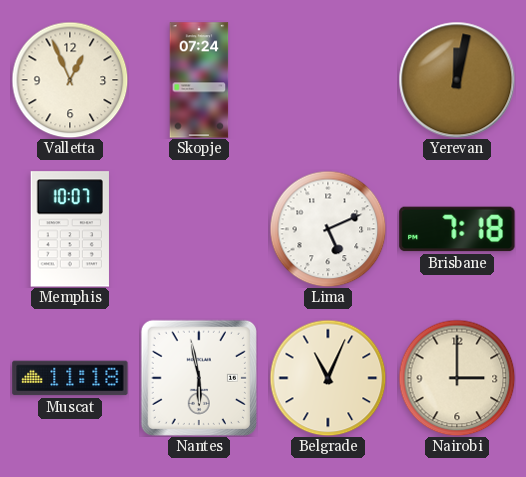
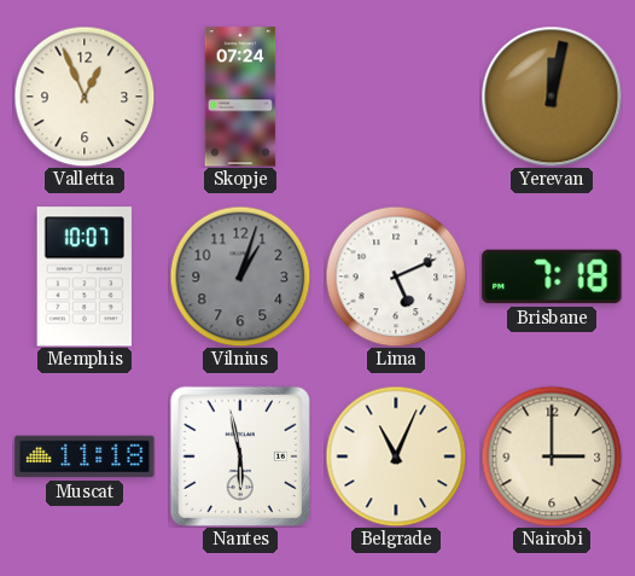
Vilnius: none -> 1:03
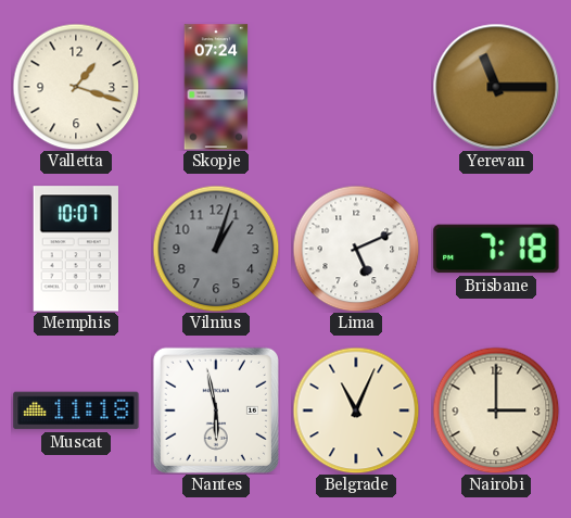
Valletta: 12:56 -> 1:18
Yerevan: 12:02 -> 11:15
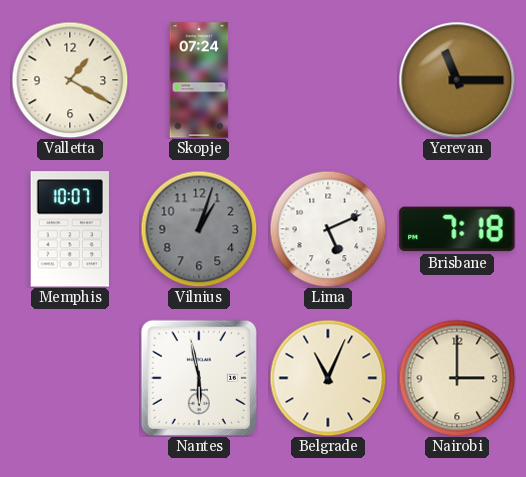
Valletta: 1:18 -> 1:20
Muscat: 11:18 -> none
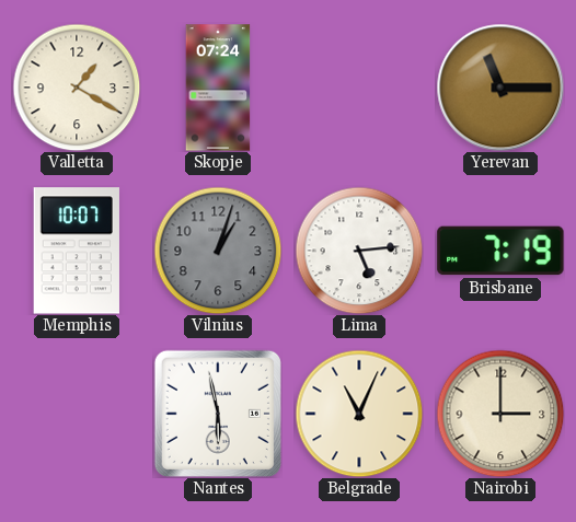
Lima: 5:11 -> 5:14
Brisbane: 7:18 -> 7:19
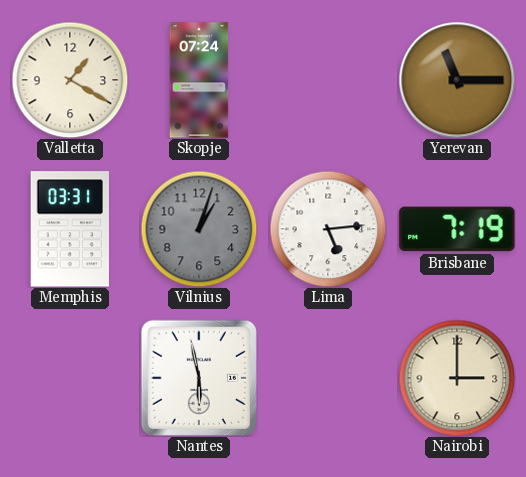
Memphis: 10:07 -> 03:31
Belgrade: 11:04 -> none
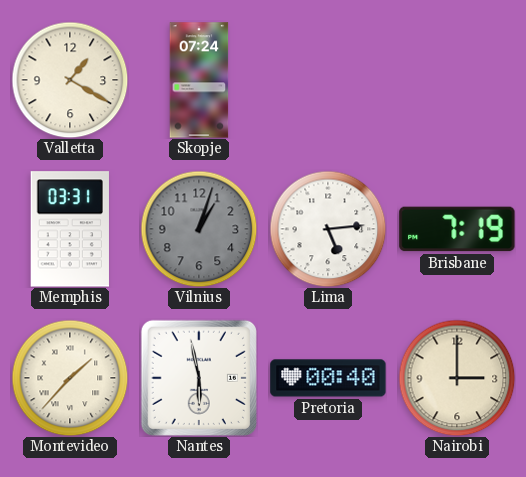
Yerevan: 11:15 -> none
Montevideo: none -> 1:37
Pretoria: none -> 00:40
